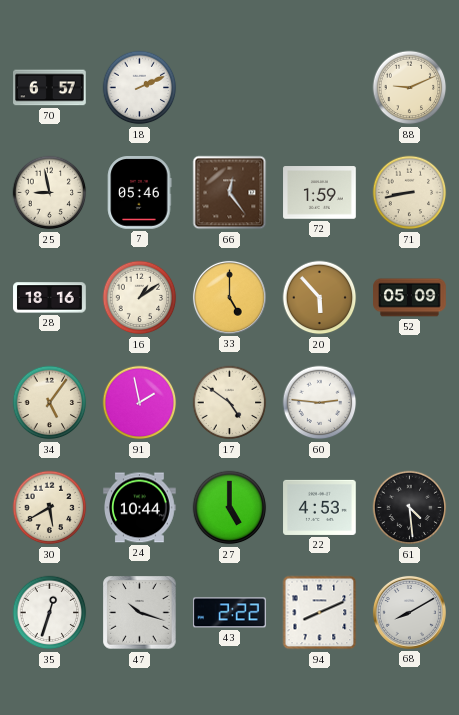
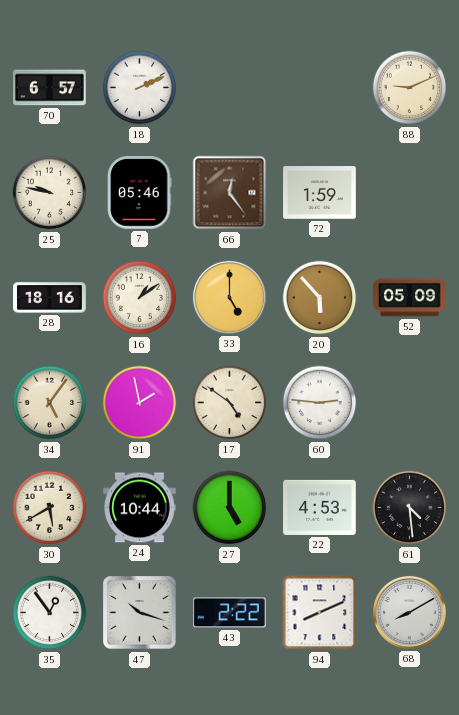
25: 8:58 -> 9:47
71: 8:43 -> none
35: 12:33 -> 12:54
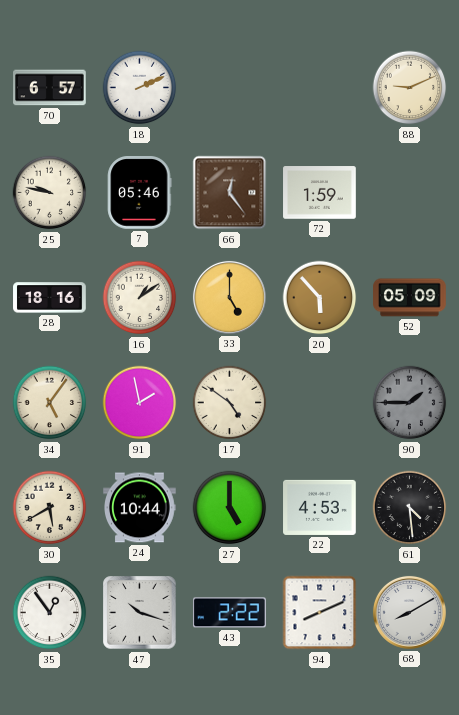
60: 2:46 -> none
90: none -> 1:45
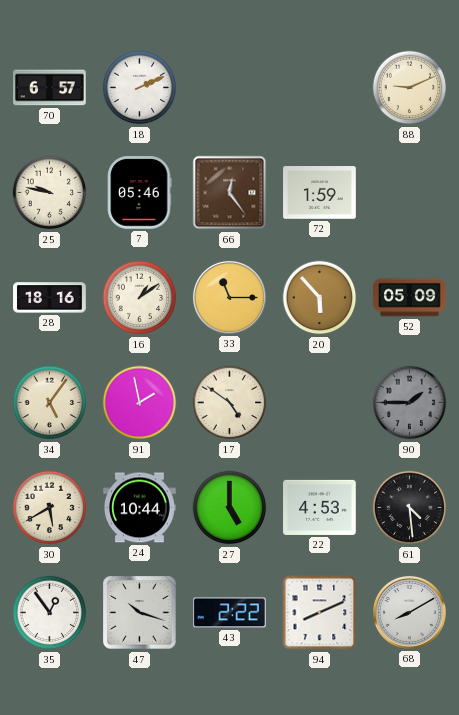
33: 5:00 -> 11:15
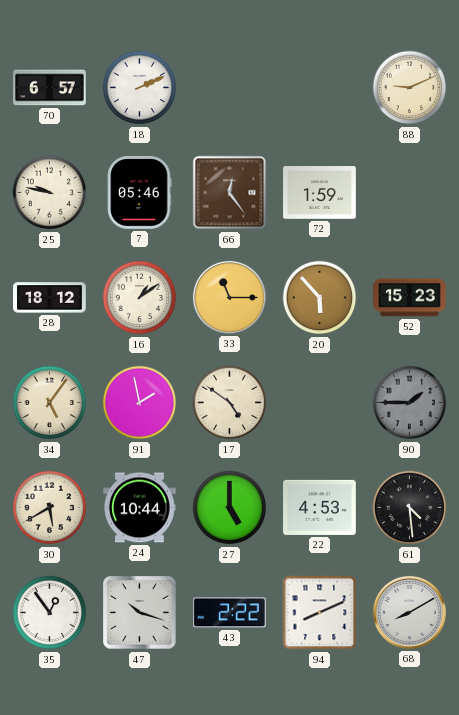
28: 18:16 -> 18:12
52: 05:09 -> 15:23
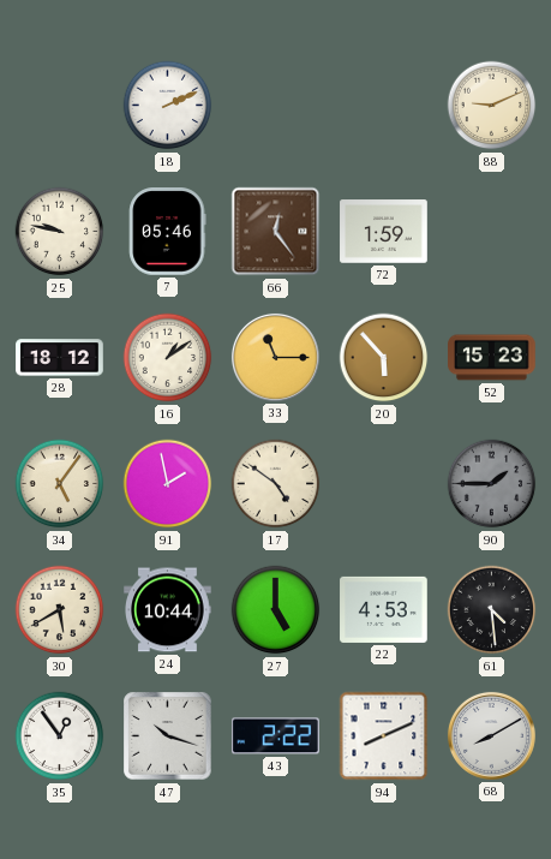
70: 6:57 -> none
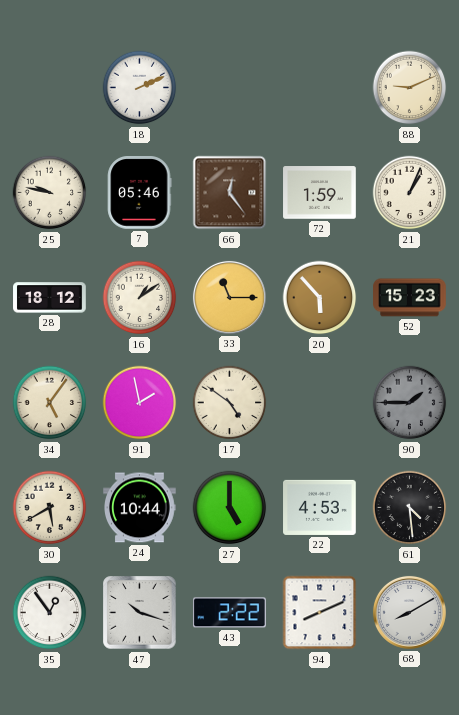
21: none -> 1:04
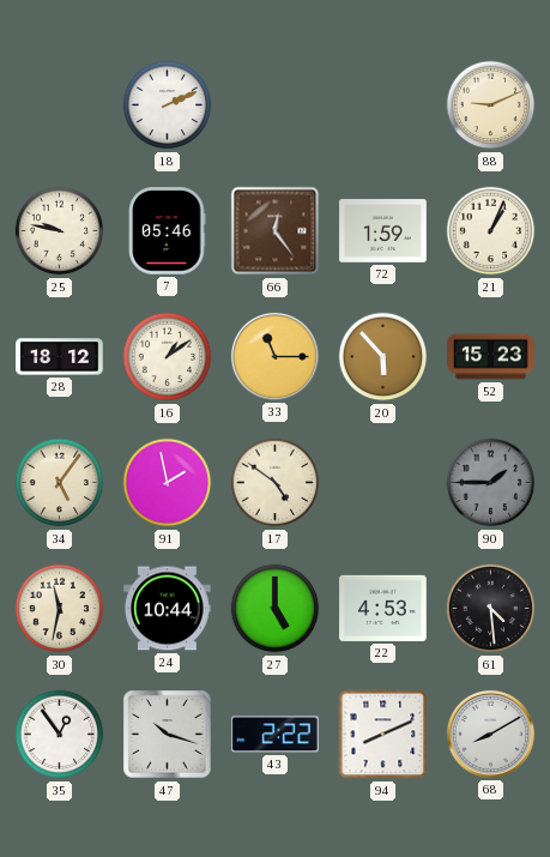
30: 5:40 -> 11:32
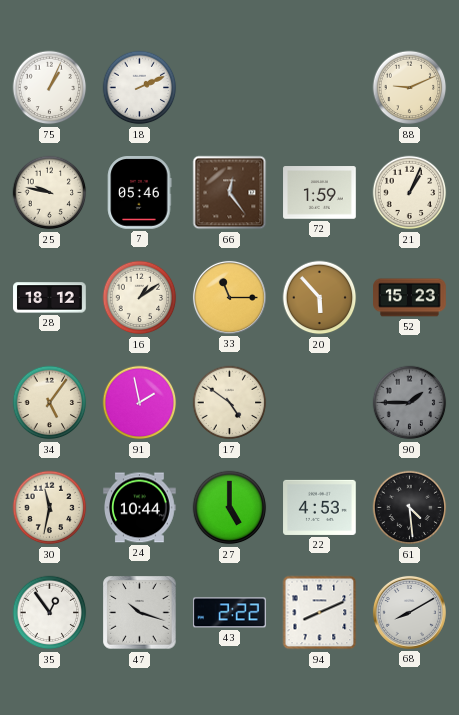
75: none -> 1:04
